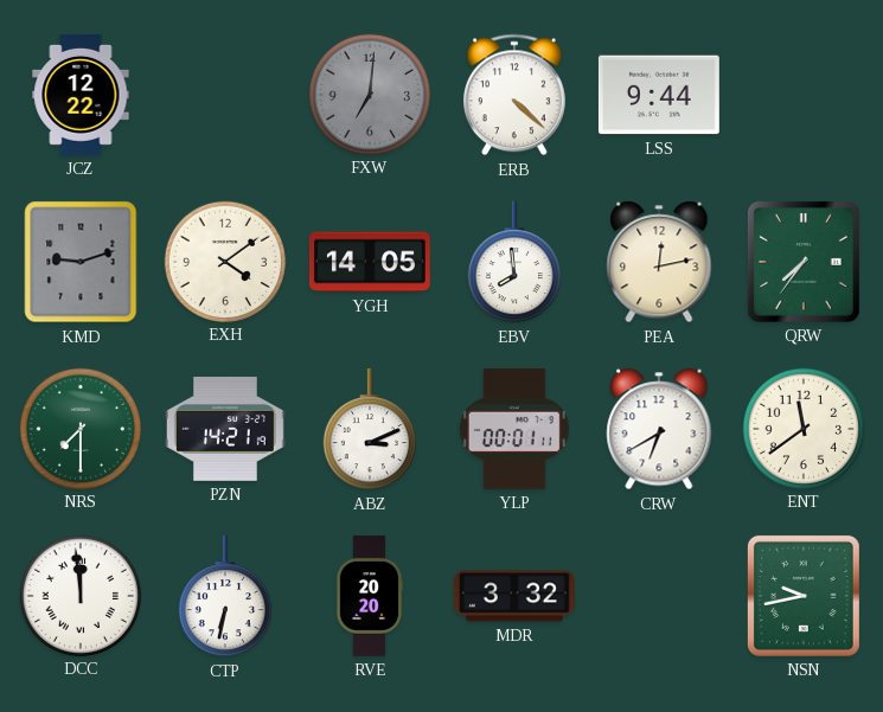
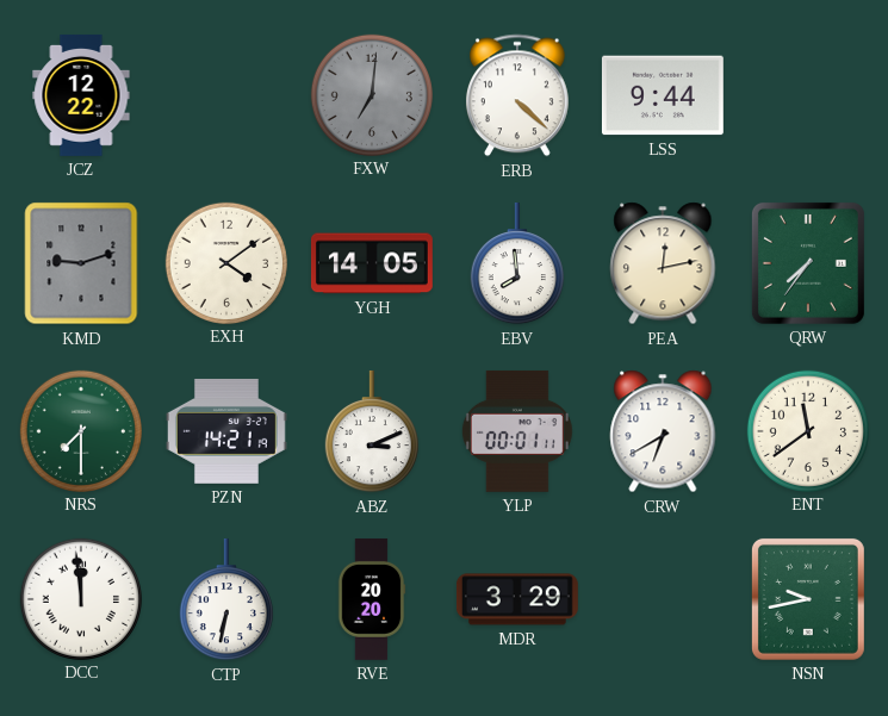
MDR: 3:32 -> 3:29
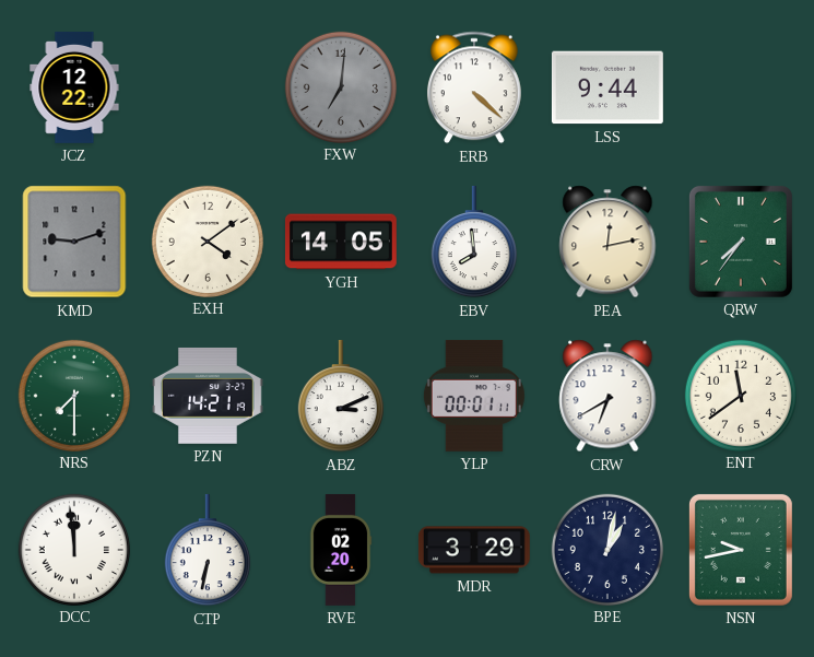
RVE: 20:20 -> 02:20
BPE: none -> 1:02
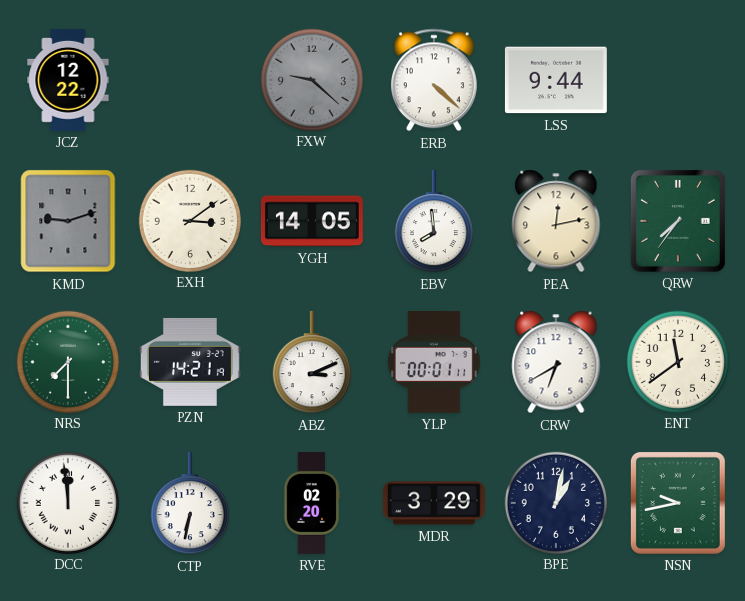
FXW: 7:01 -> 9:22
EXH: 4:09 -> 3:09
